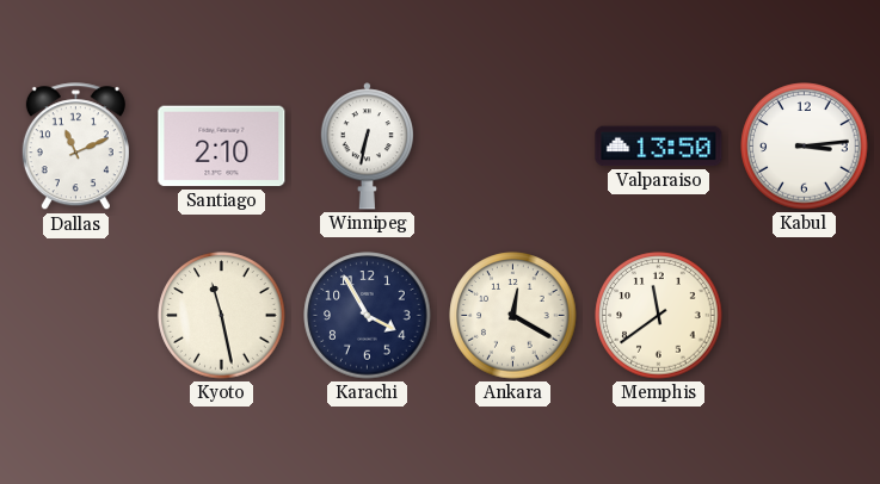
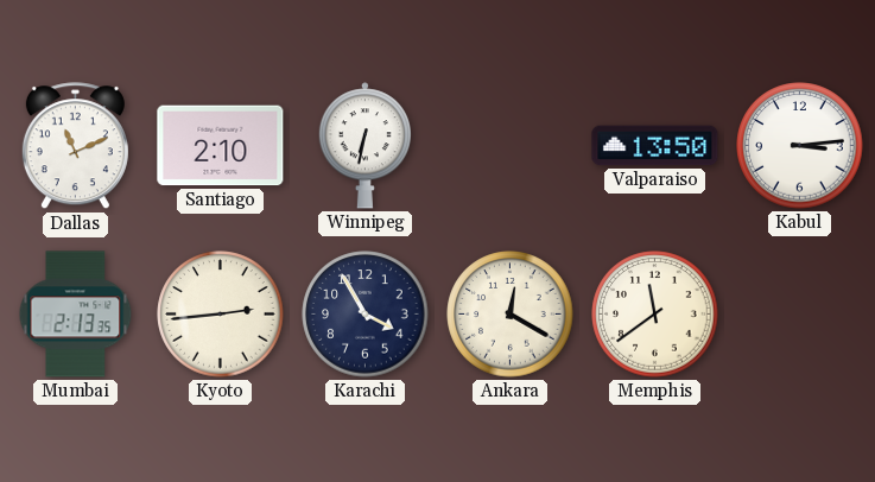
Mumbai: none -> 2:13
Kyoto: 11:28 -> 2:44
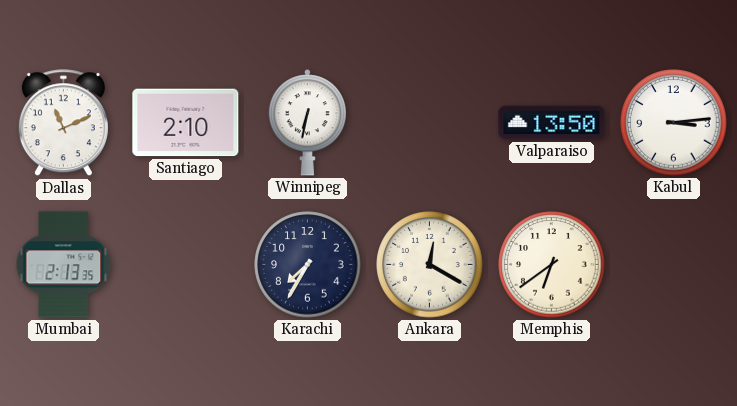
Kyoto: 2:44 -> none
Karachi: 3:55 -> 7:35
Memphis: 11:39 -> 6:39
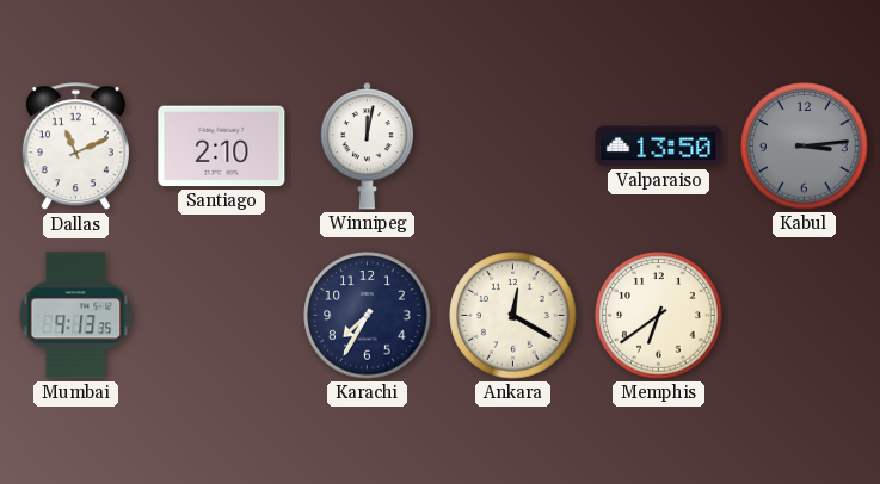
Winnipeg: 6:32 -> 12:02
Kabul dial: white -> grey
Mumbai: 2:13 -> 9:13
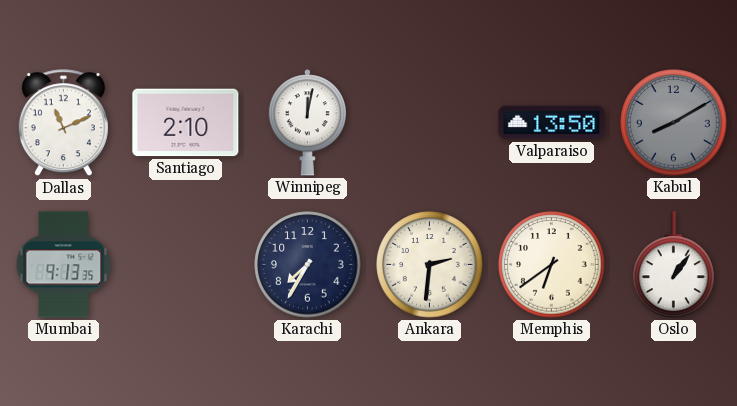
Kabul: 3:14 -> 8:10
Ankara: 12:20 -> 2:31
Oslo: none -> 1:06
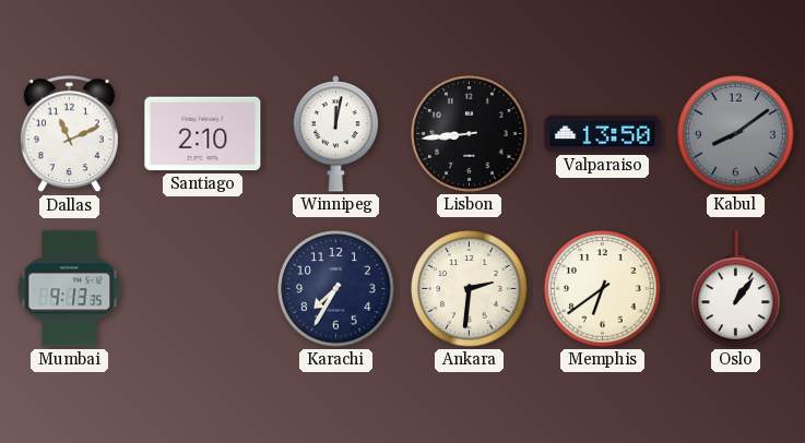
Lisbon: none -> 8:44
Kabul: 8:10 -> 8:09
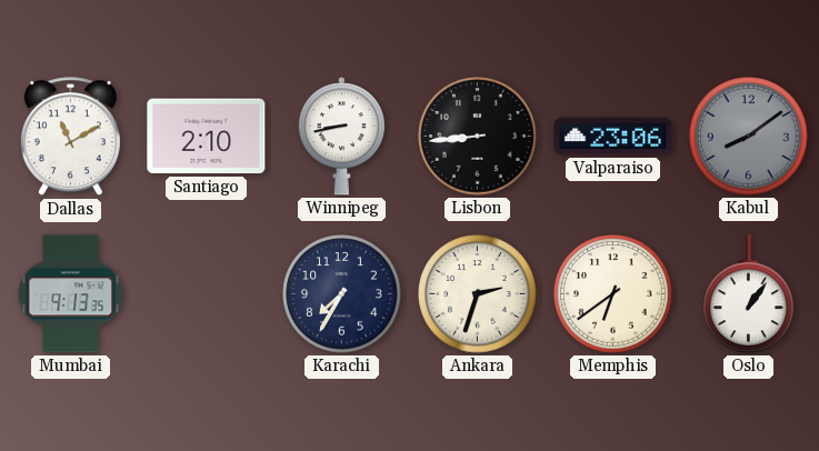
Dallas: 11:11 -> 11:10
Winnipeg: 12:02 -> 8:43
Valparaiso: 13:50 -> 23:06
Ankara: 2:31 -> 2:33
